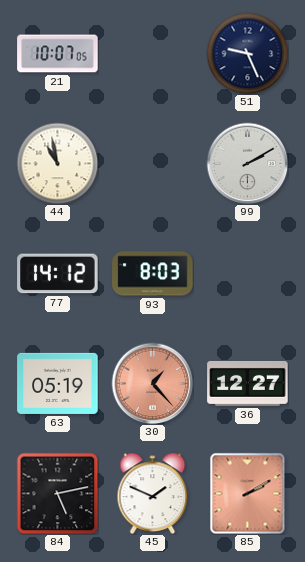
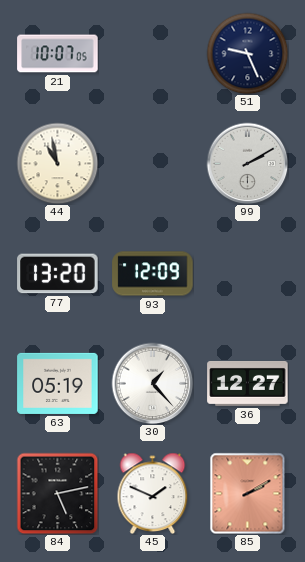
77: 14:12 -> 13:20
93: 8:03 -> 12:09
30 dial: salmon -> white
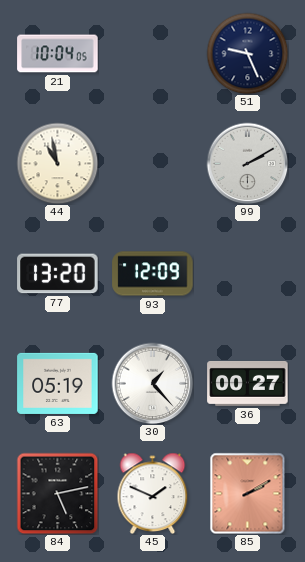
21: 10:07 -> 10:04
36: 12:27 -> 00:27
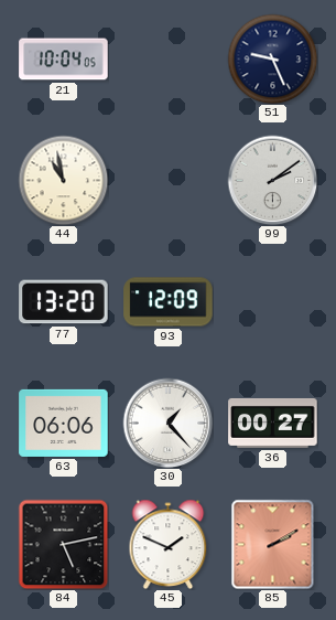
99: 2:10 -> 2:09
63: 05:19 -> 06:06
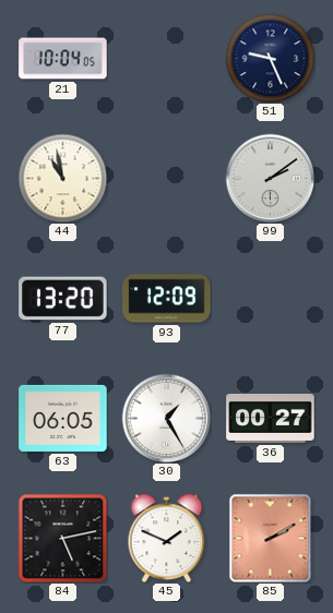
63: 06:06 -> 06:05
30: 1:23 -> 1:25
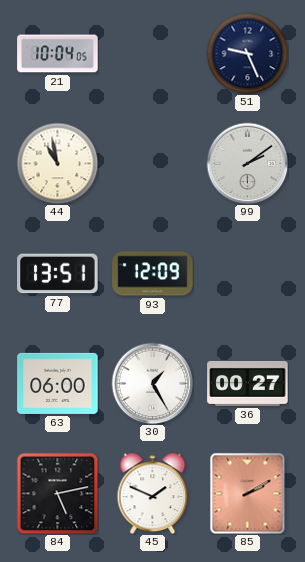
77: 13:20 -> 13:51
63: 06:05 -> 06:00
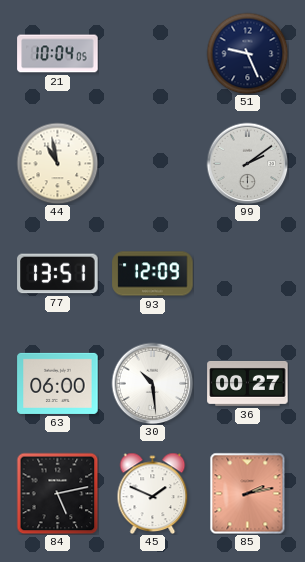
30: 1:25 -> 10:29
85: 2:10 -> 2:13
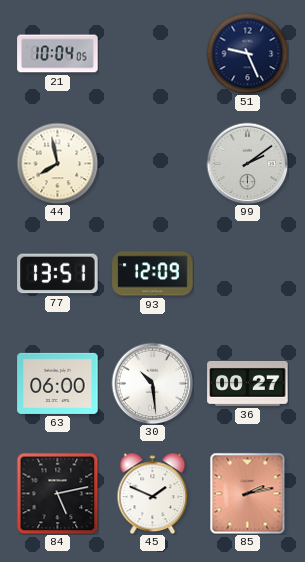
44: 10:58 -> 7:58
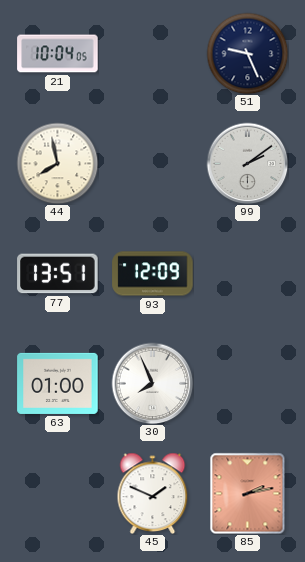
63: 06:00 -> 01:00
30: 10:29 -> 7:56
36: 00:27 -> none
84: 5:13 -> none
